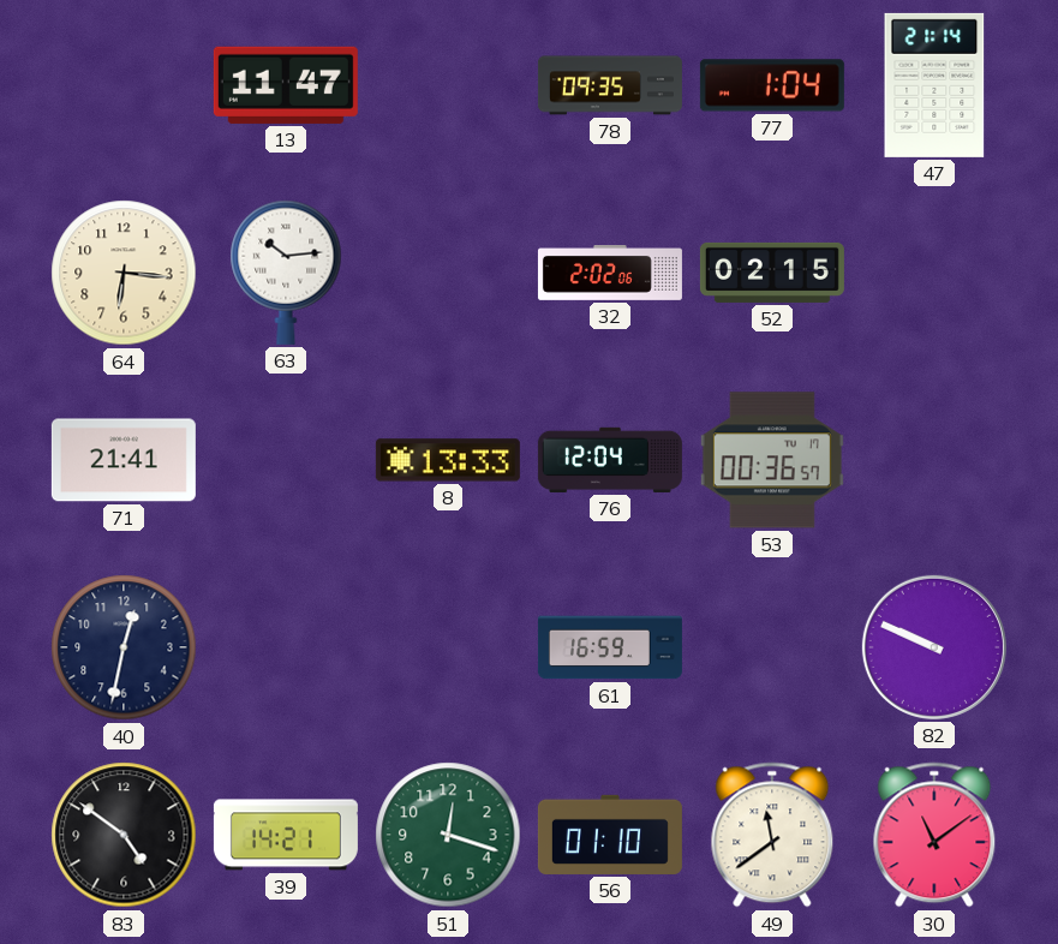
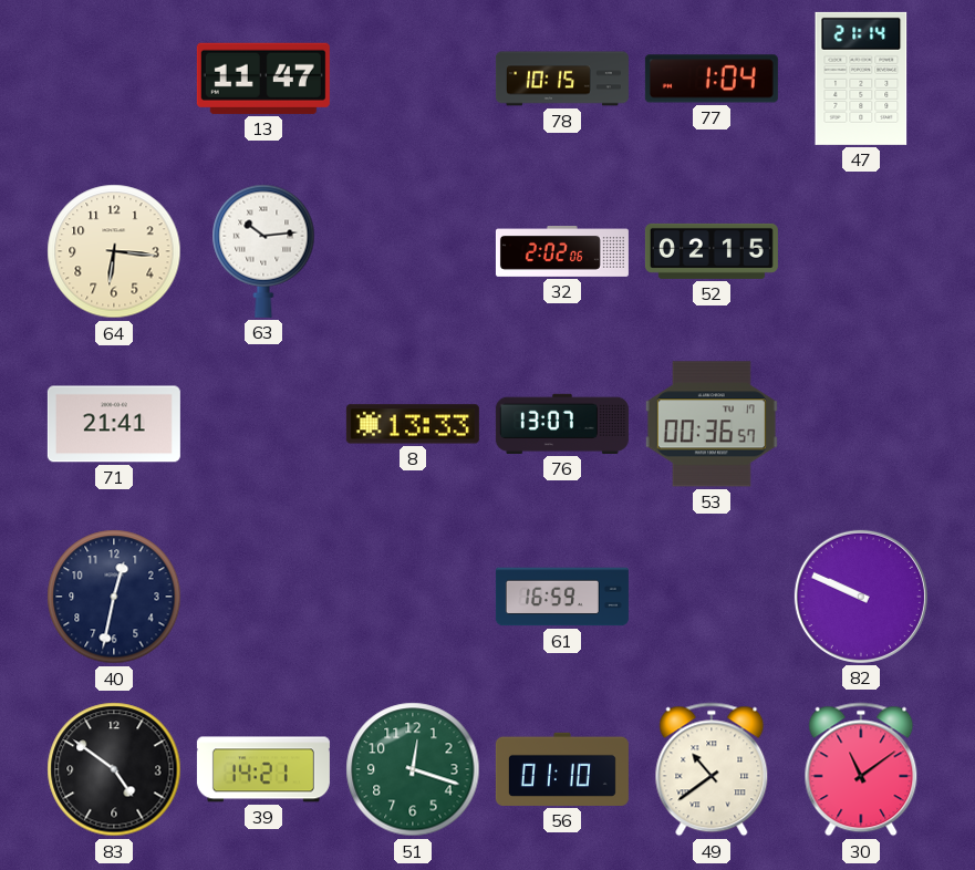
78: 09:35 -> 10:15
76: 12:04 -> 13:07
49: 11:39 -> 10:39
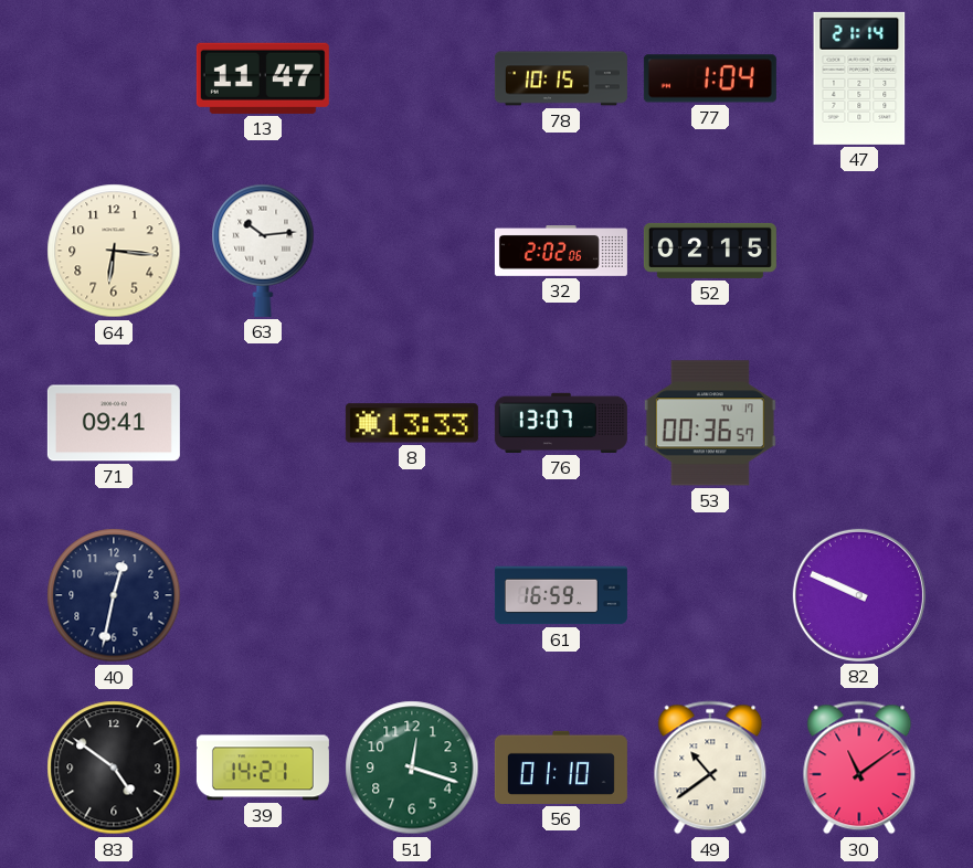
71: 21:41 -> 09:41
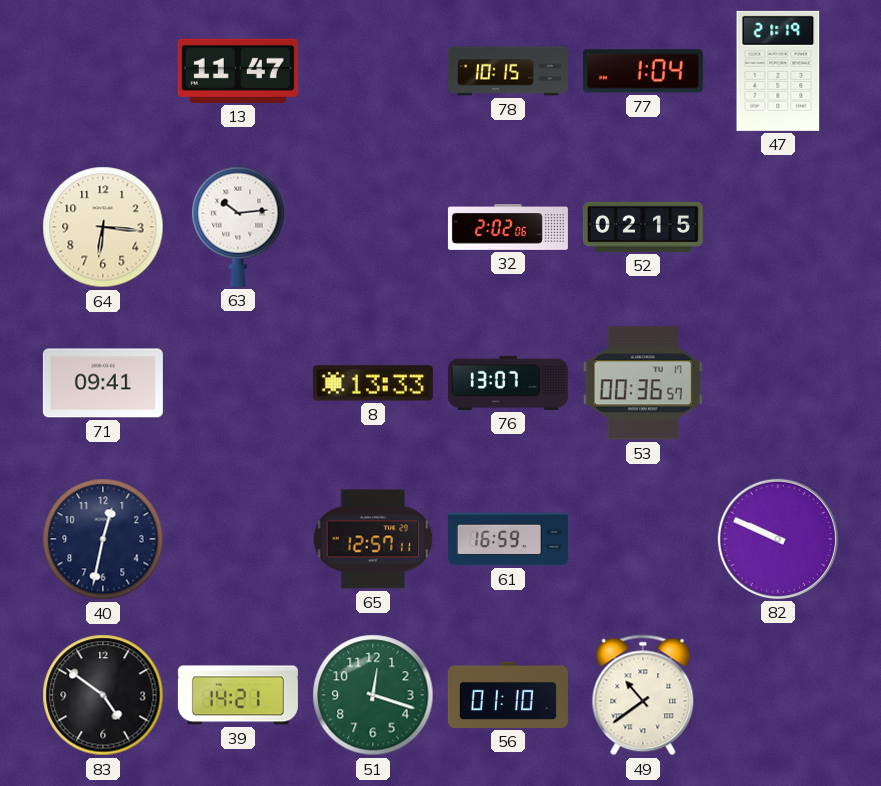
47: 21:14 -> 21:19
65: none -> 12:57
30: 11:09 -> none
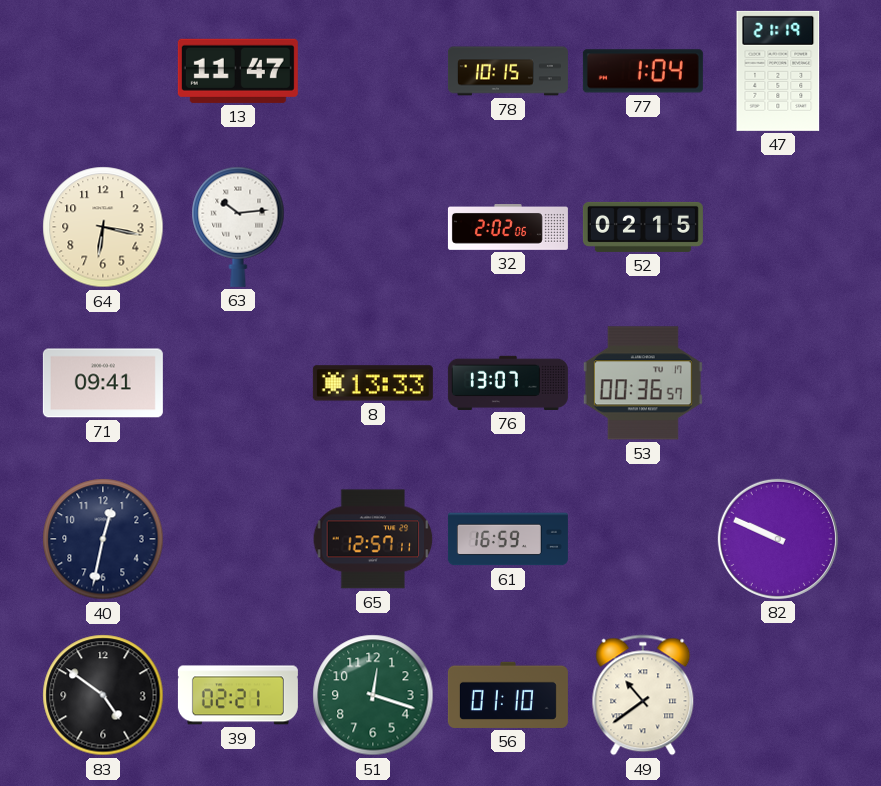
64: 6:16 -> 6:17
39: 14:21 -> 02:21
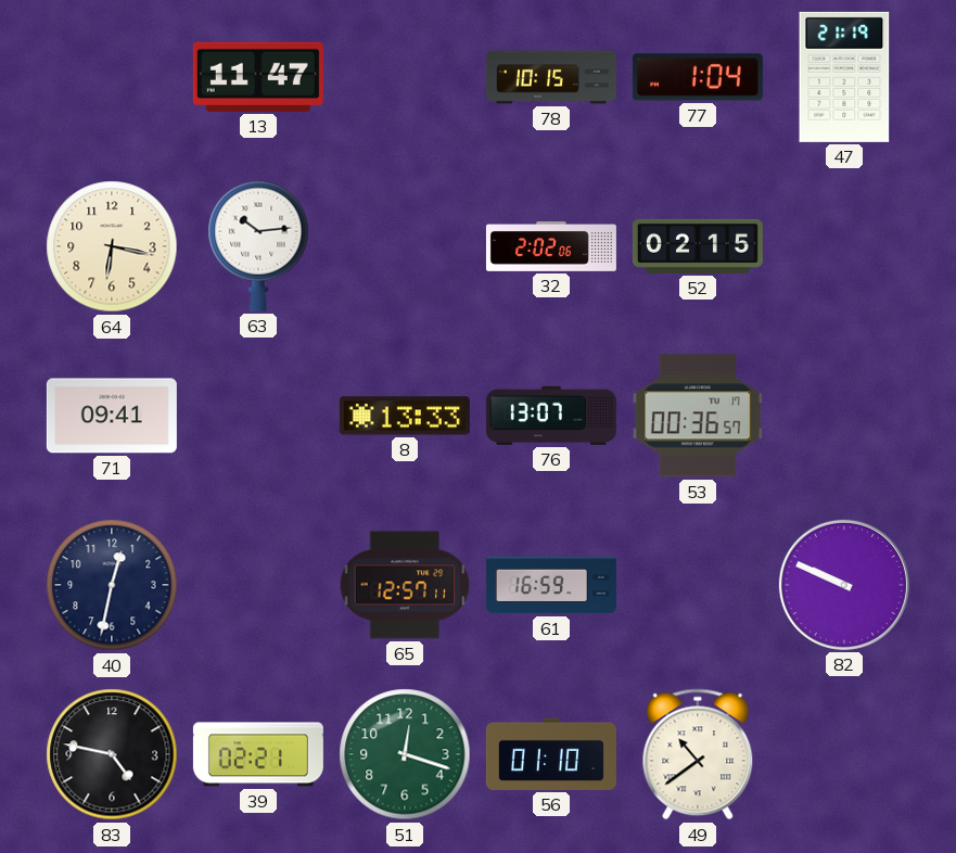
83: 4:51 -> 4:47
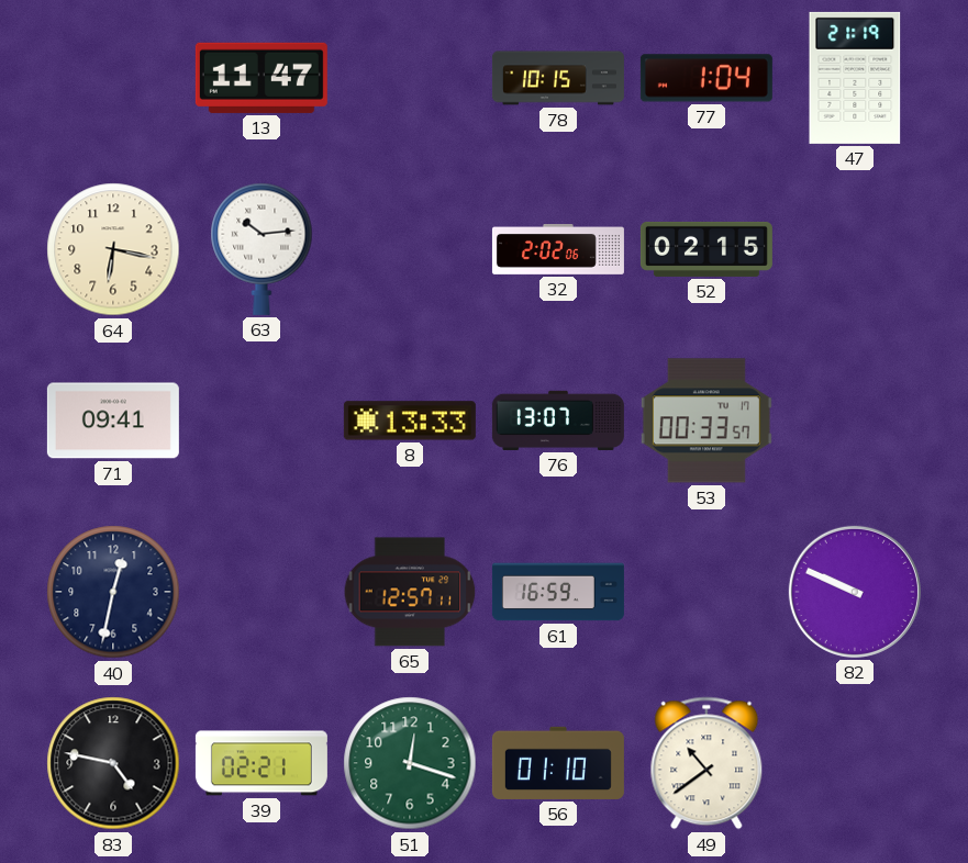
53: 00:36 -> 00:33
